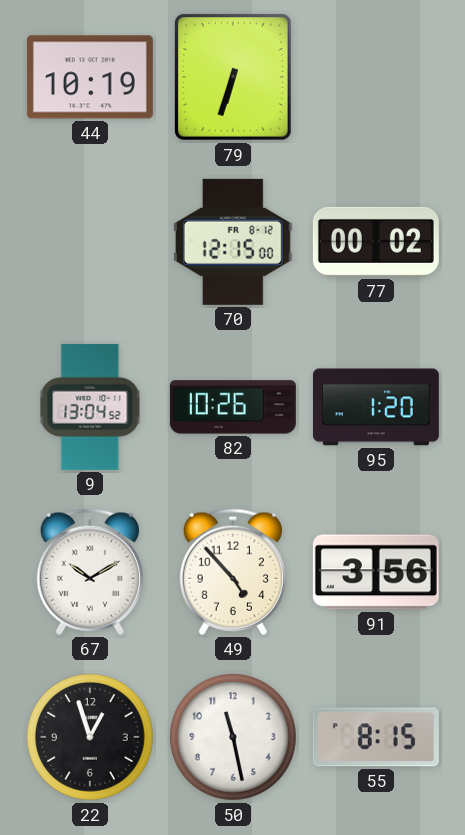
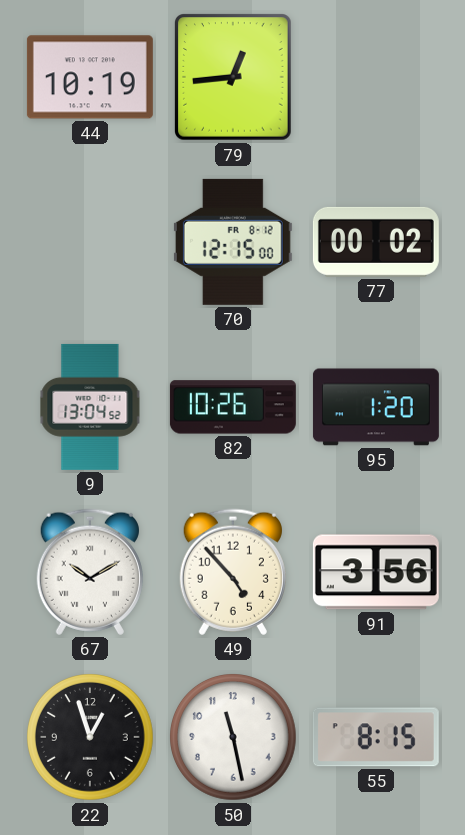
79: 6:33 -> 12:44
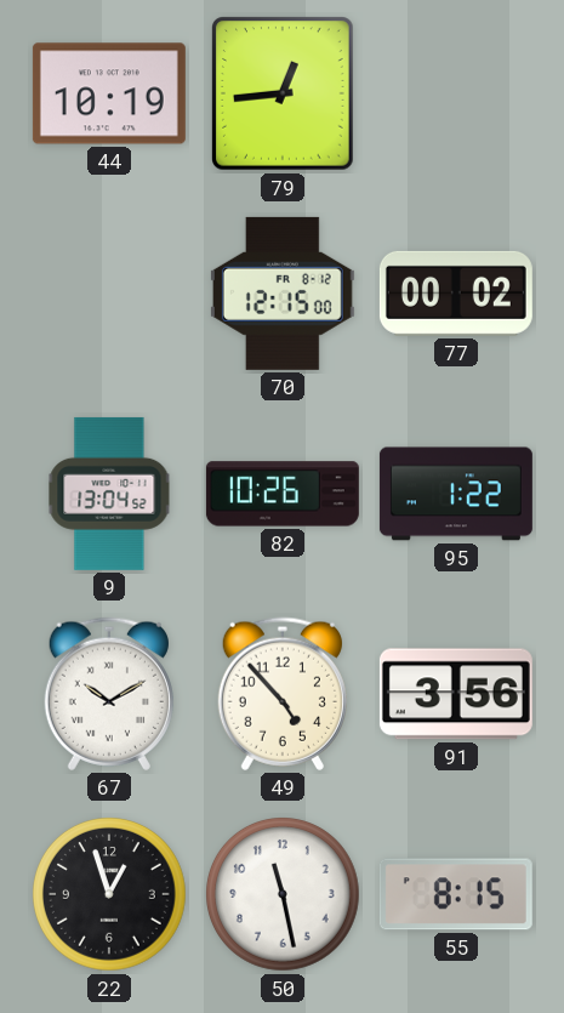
95: 1:20 -> 1:22
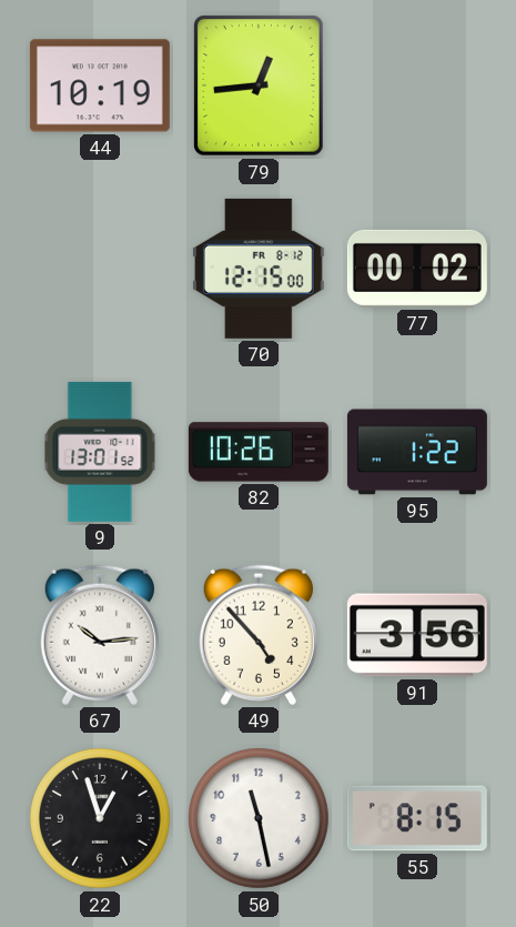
9: 13:04 -> 13:01
67: 10:10 -> 10:14
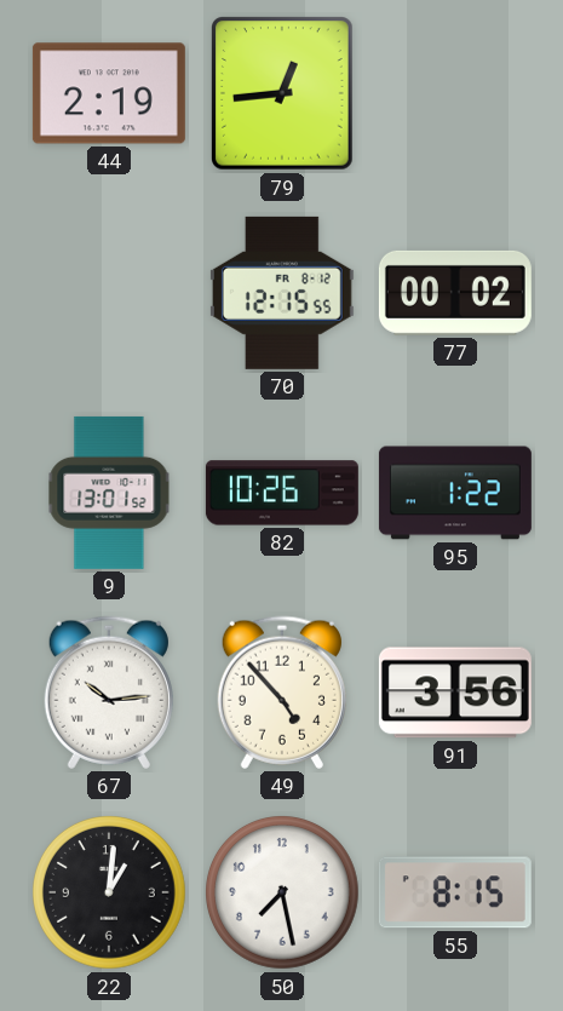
44: 10:19 -> 2:19
70: 12:15:00 -> 12:15:55
22: 12:57 -> 1:01
50: 11:28 -> 7:28
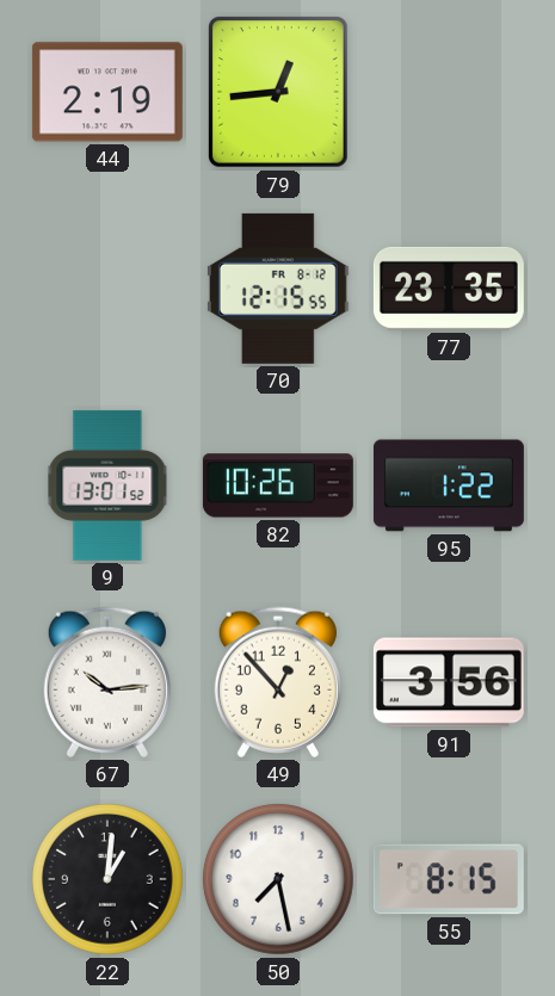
77: 00:02 -> 23:35
49: 4:53 -> 12:53
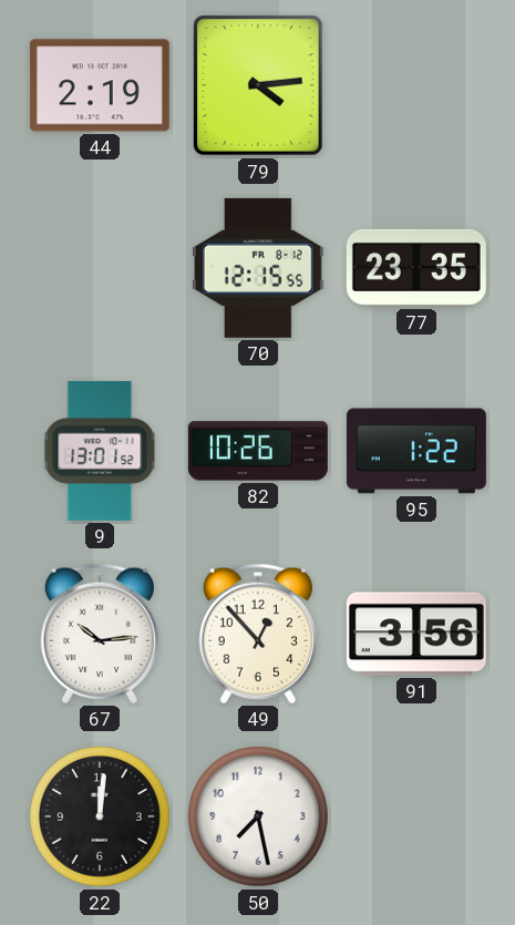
79: 12:44 -> 4:14
22: 1:01 -> 12:01
55: 8:15 -> none
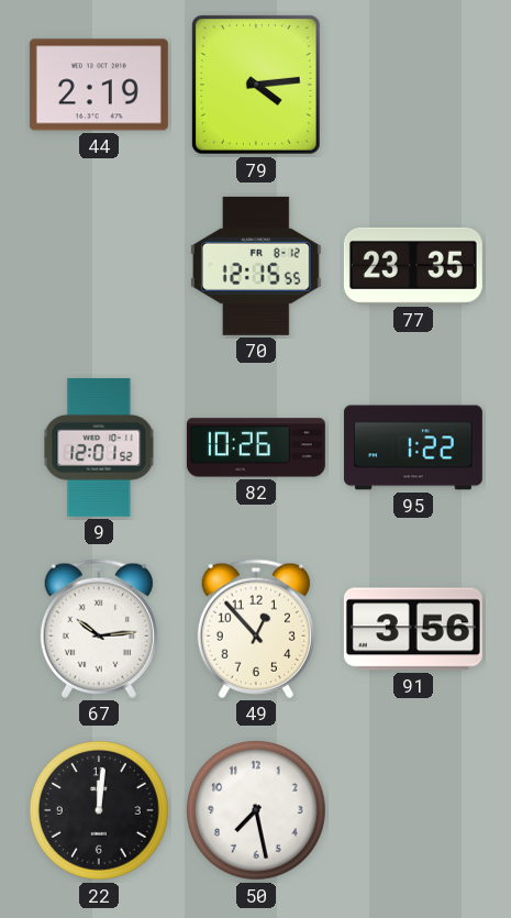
9: 13:01 -> 12:01
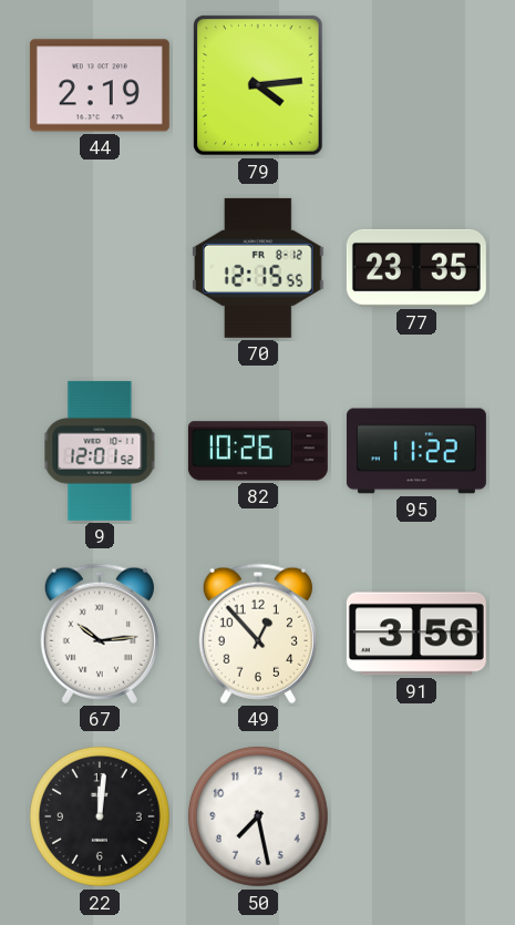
95: 1:22 -> 11:22
